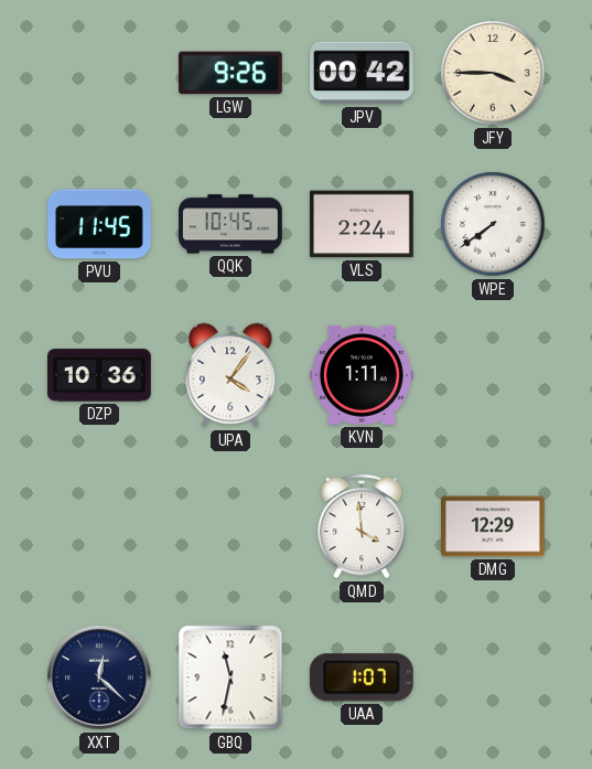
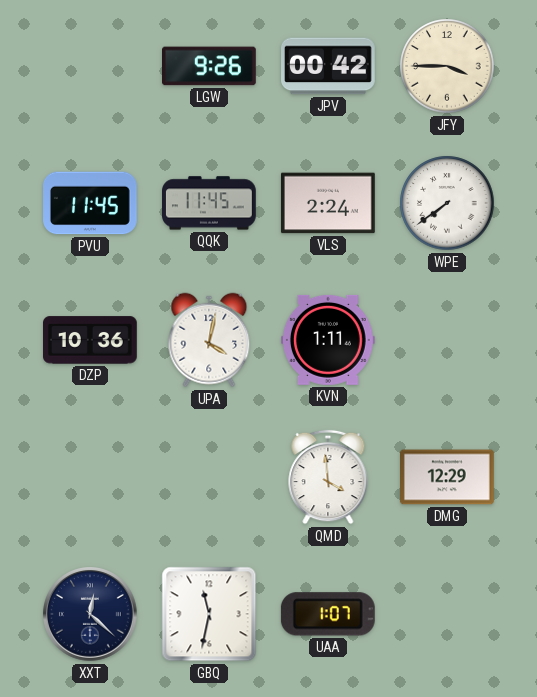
QQK: 10:45 -> 11:45
UPA: 4:06 -> 4:02
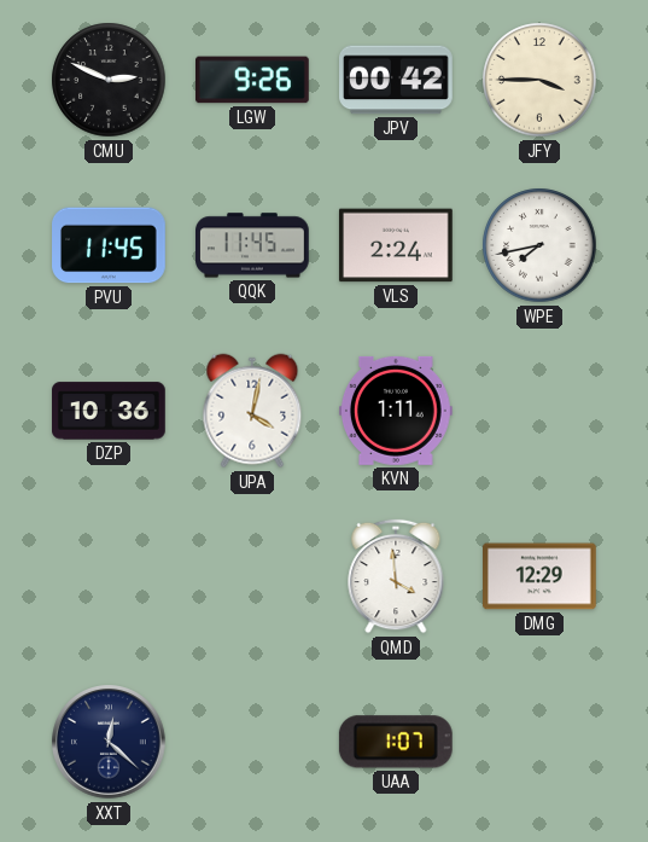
CMU: none -> 2:49
WPE: 7:39 -> 7:43
GBQ: 11:32 -> none
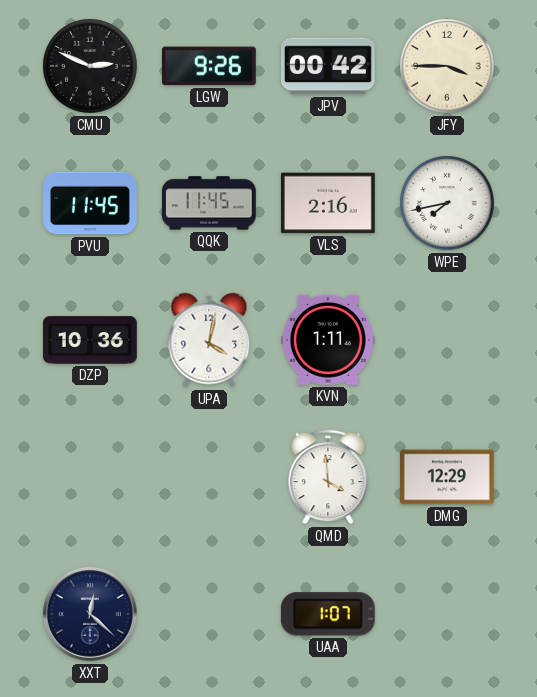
VLS: 2:24 -> 2:16
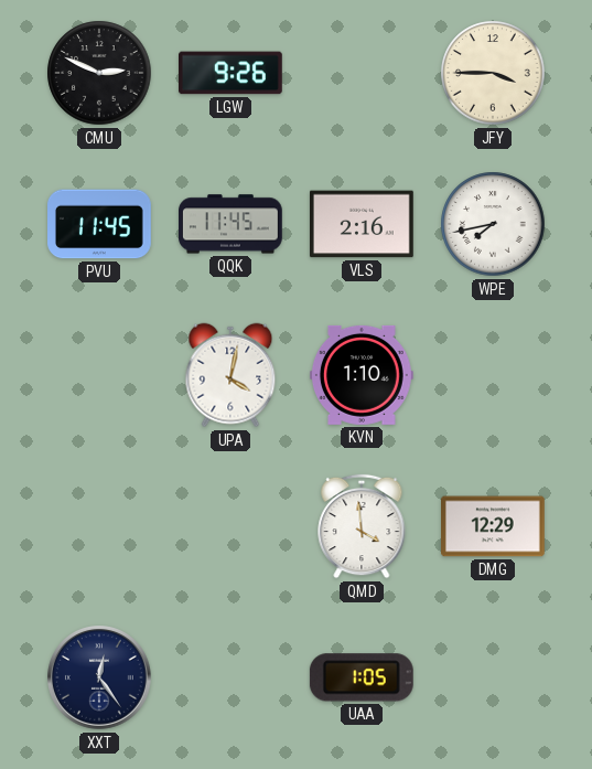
JPV: 00:42 -> none
DZP: 10:36 -> none
KVN: 1:11 -> 1:10
XXT: 12:22 -> 12:24
UAA: 1:07 -> 1:05
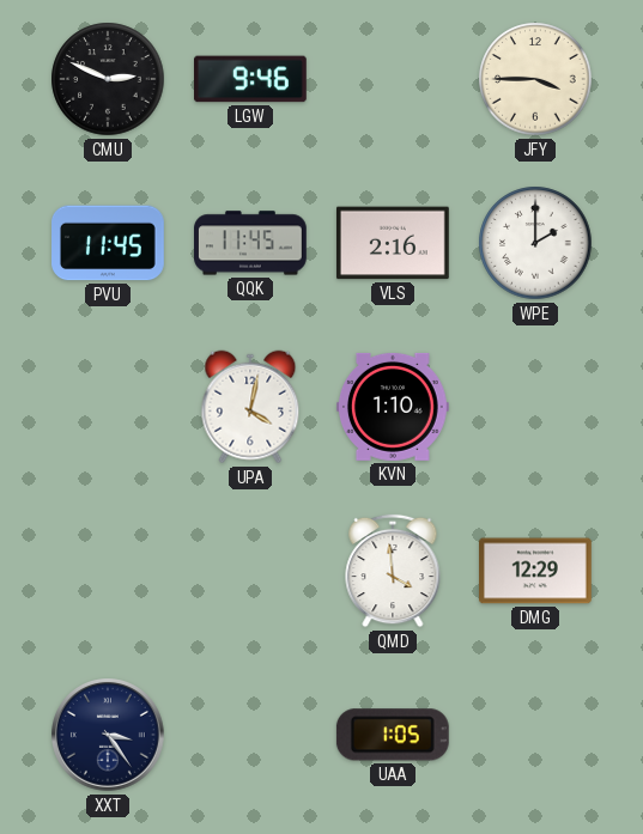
LGW: 9:26 -> 9:46
WPE: 7:43 -> 2:00
XXT: 12:24 -> 3:24
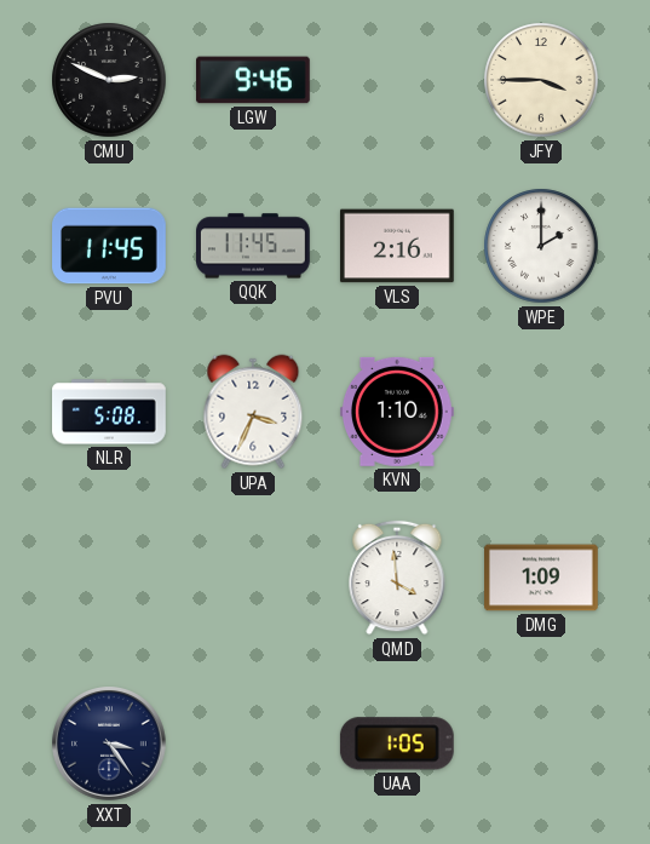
NLR: none -> 5:08
UPA: 4:02 -> 3:34
DMG: 12:29 -> 1:09
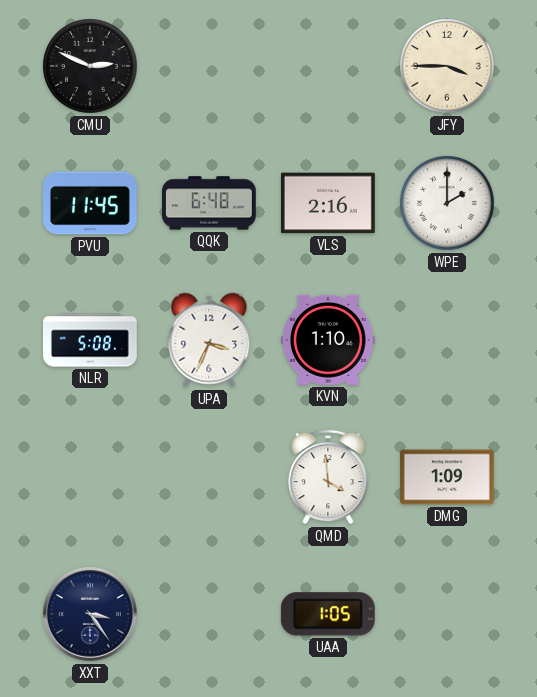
LGW: 9:46 -> none
QQK: 11:45 -> 6:48
